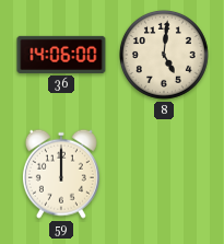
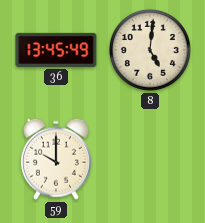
36: 14:06 -> 13:45
59: 12:00 -> 10:00
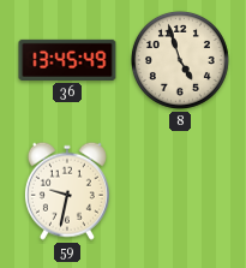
8: 5:01 -> 4:57
59: 10:00 -> 9:32
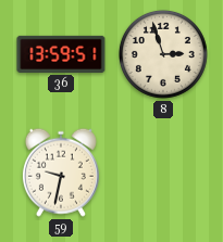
36: 13:45 -> 13:59
8: 4:57 -> 2:57
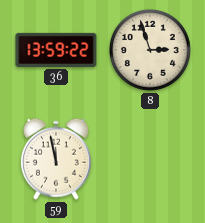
36: 13:59:51 -> 13:59:22
59: 9:32 -> 11:58
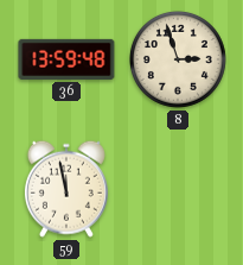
36: 13:59:22 -> 13:59:48
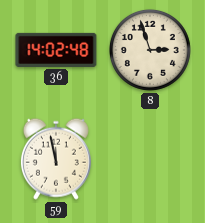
36: 13:59 -> 14:02
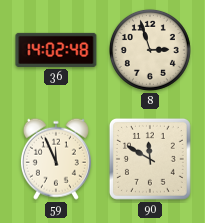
59: 11:58 -> 11:56
90: none -> 11:50
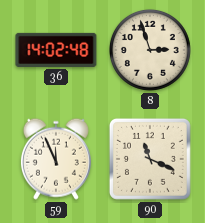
90: 11:50 -> 11:19
